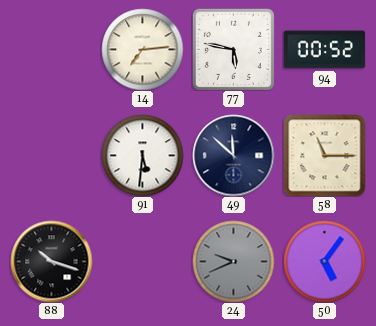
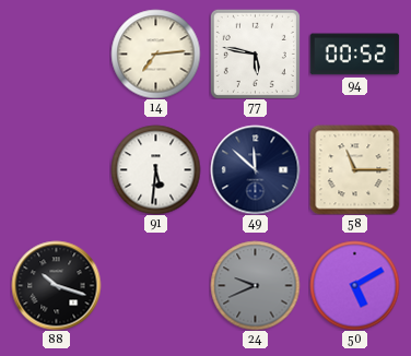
50: 5:06 -> 5:10
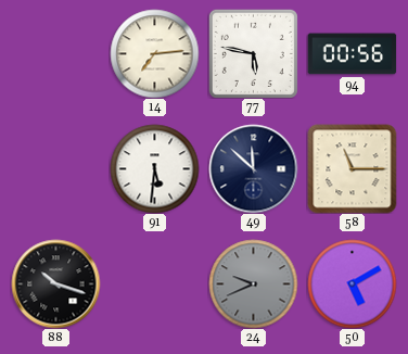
94: 00:52 -> 00:56
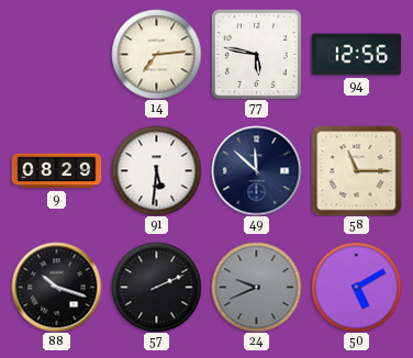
94: 00:56 -> 12:56
9: none -> 08:29
57: none -> 2:11
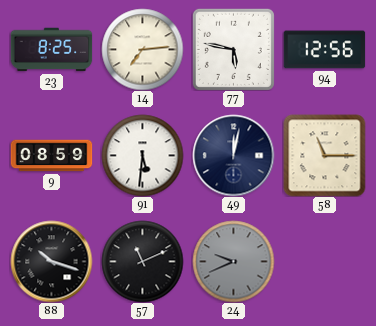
23: none -> 8:25
9: 08:29 -> 08:59
49: 11:52 -> 12:02
57: 2:11 -> 11:11
50: 5:10 -> none
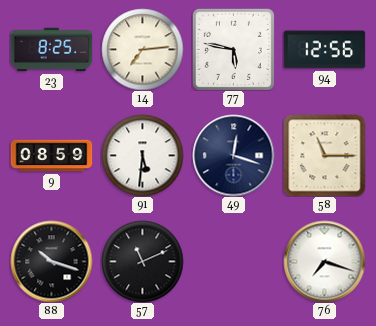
49: 12:02 -> 12:18
24: 9:41 -> none
76: none -> 7:18
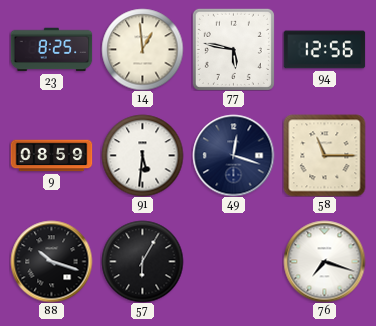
14: 7:14 -> 12:59
57: 11:11 -> 6:05
